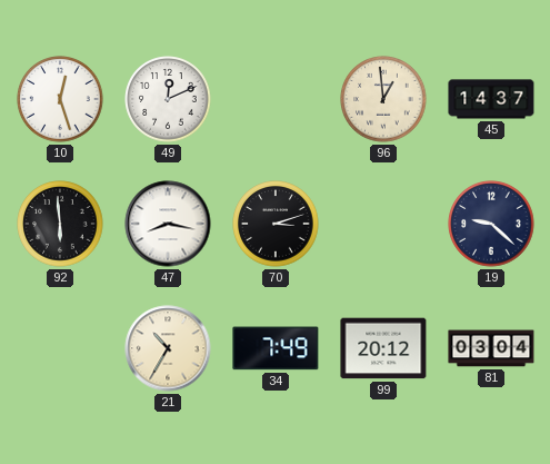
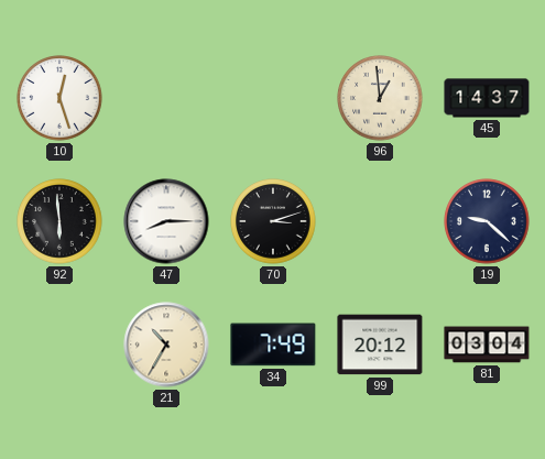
49: 12:11 -> none
47: 8:17 -> 8:15
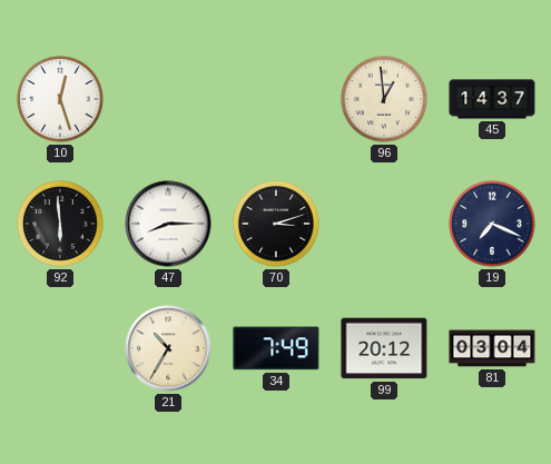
19: 9:22 -> 7:19
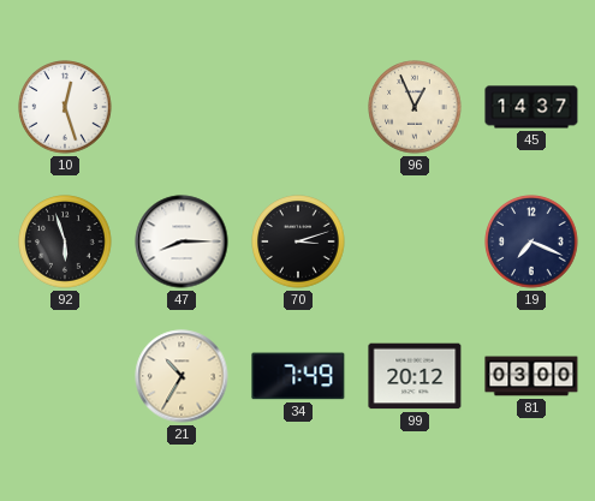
96: 12:59 -> 12:56
92: 5:59 -> 5:57
81: 03:04 -> 03:00
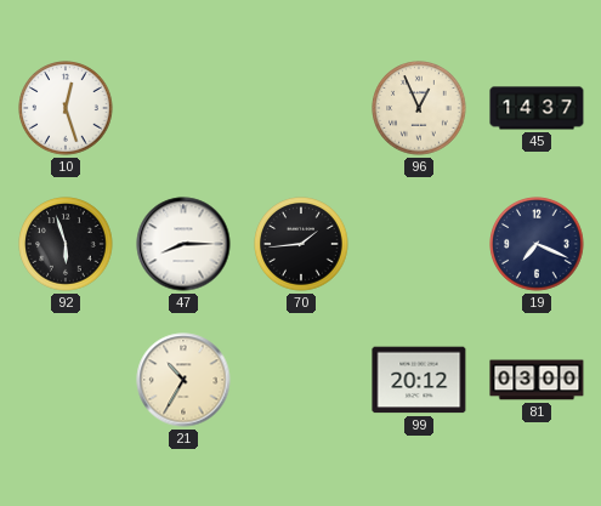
70: 3:12 -> 1:44
34: 7:49 -> none
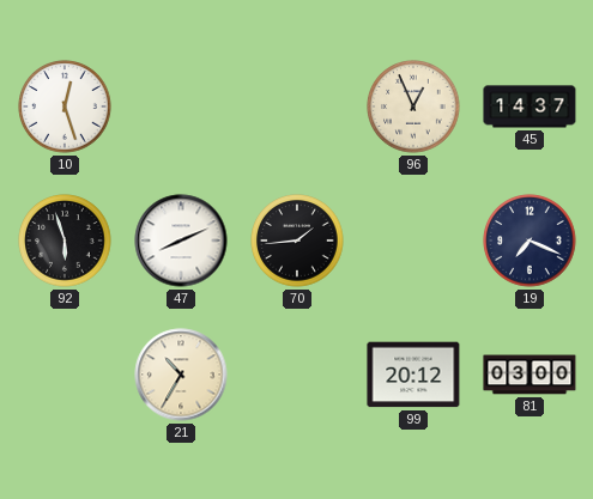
47: 8:15 -> 8:11
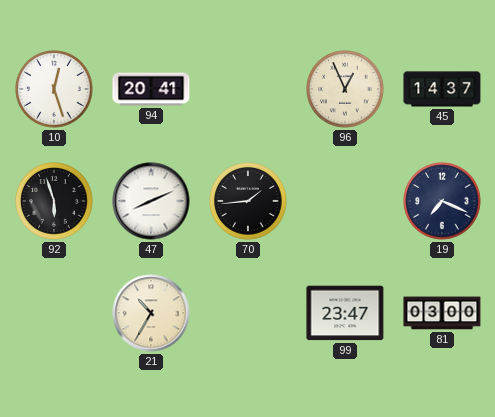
94: none -> 20:41
99: 20:12 -> 23:47
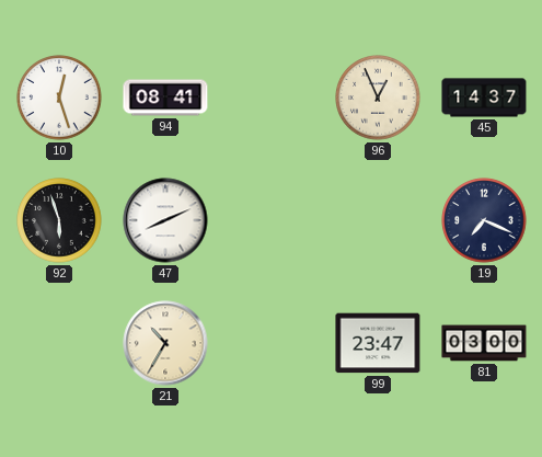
94: 20:41 -> 08:41
70: 1:44 -> none
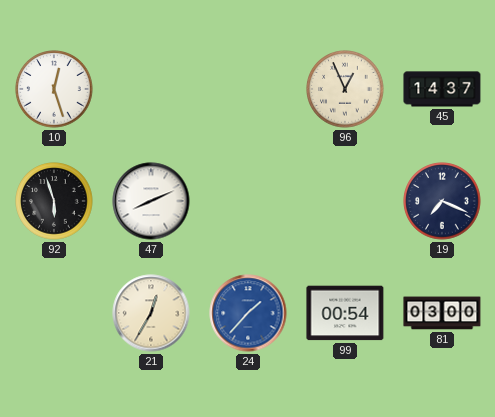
94: 08:41 -> none
21: 10:35 -> 12:35
24: none -> 1:37
99: 23:47 -> 00:54
